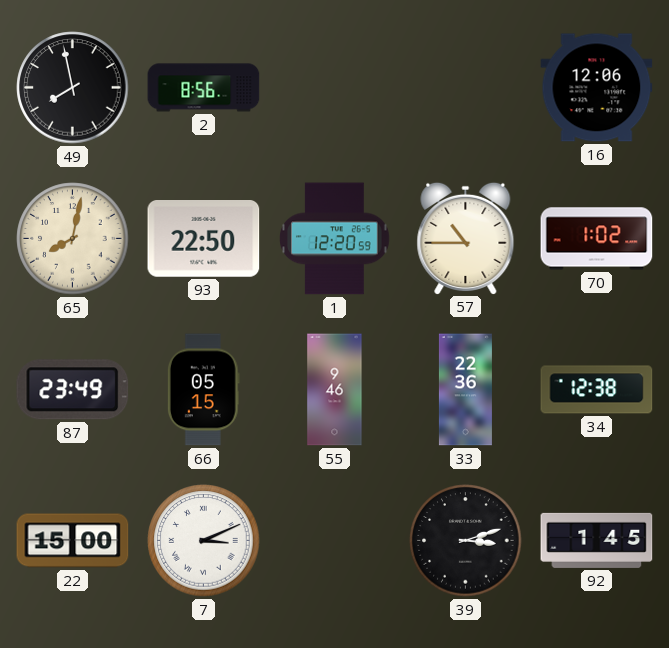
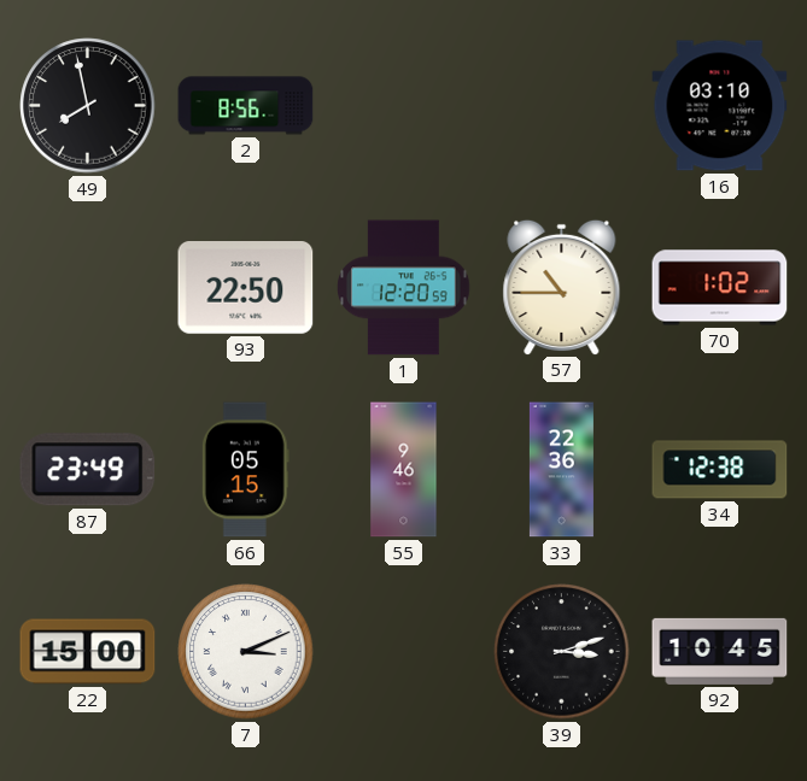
16: 12:06 -> 03:10
65: 8:02 -> none
92: 1:45 -> 10:45
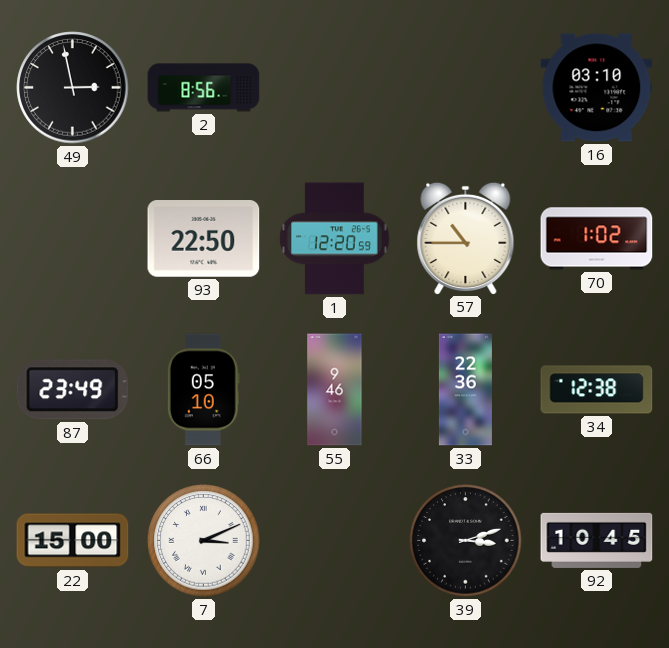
49: 7:58 -> 2:58
66: 05:15 -> 05:10
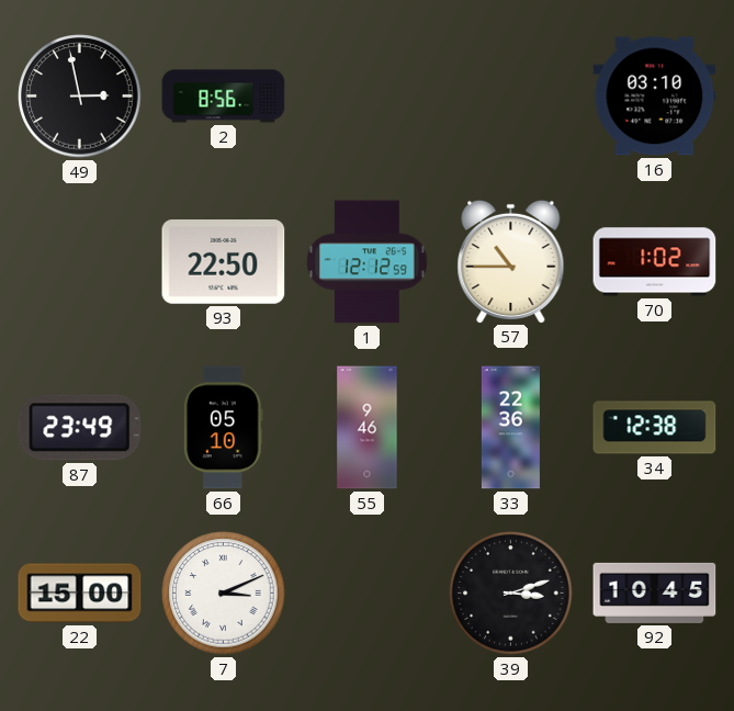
1: 12:20 -> 12:12
